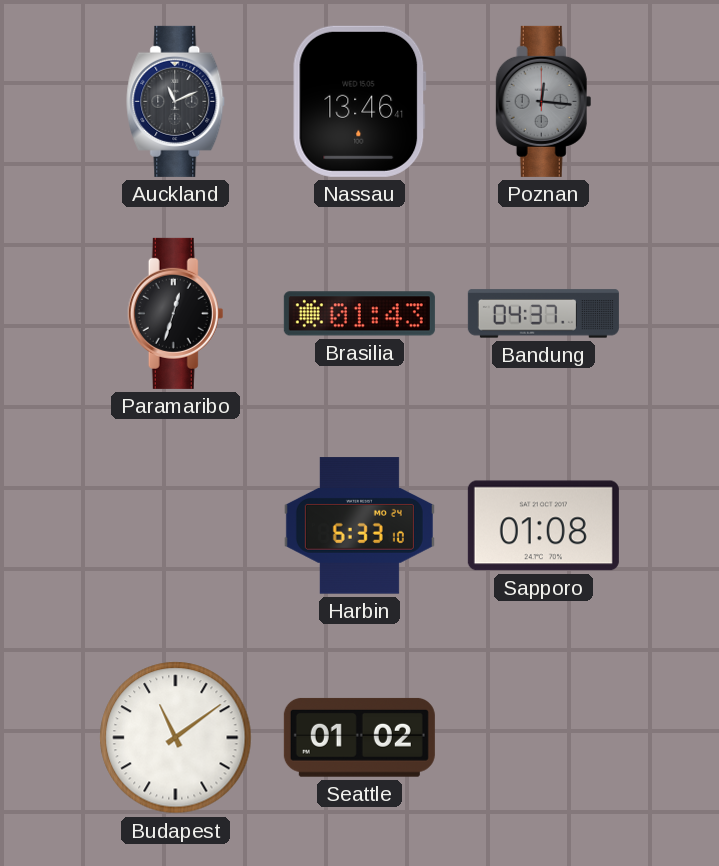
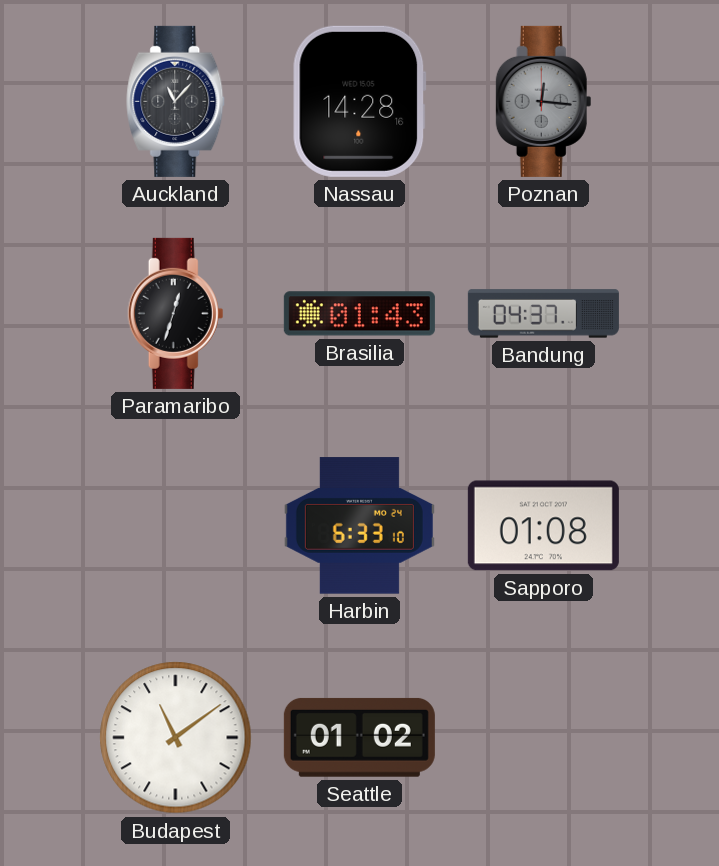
Auckland: 11:11 -> 11:07
Nassau: 13:46 -> 14:28
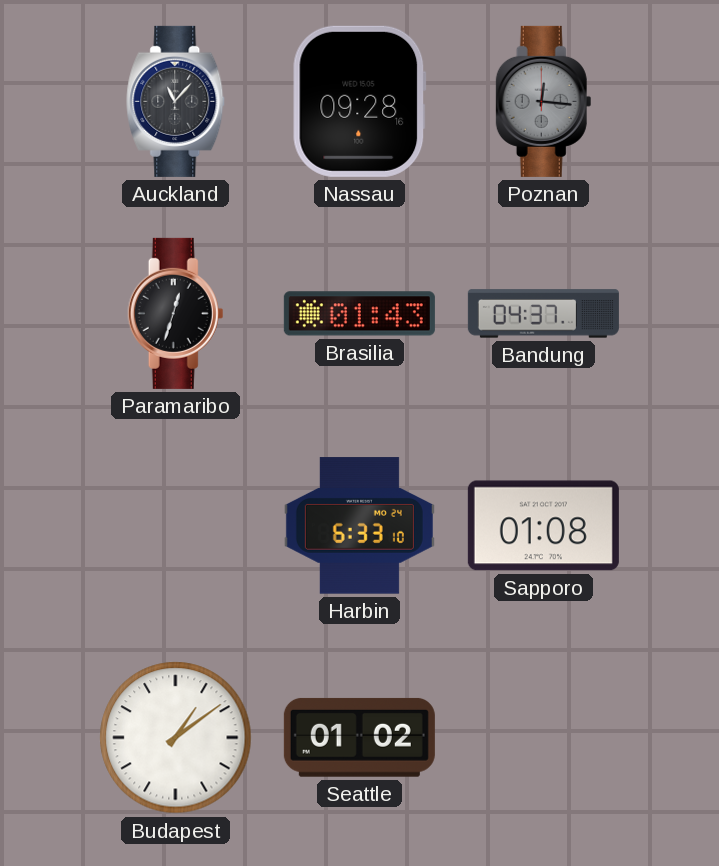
Nassau: 14:28 -> 09:28
Budapest: 11:09 -> 1:09
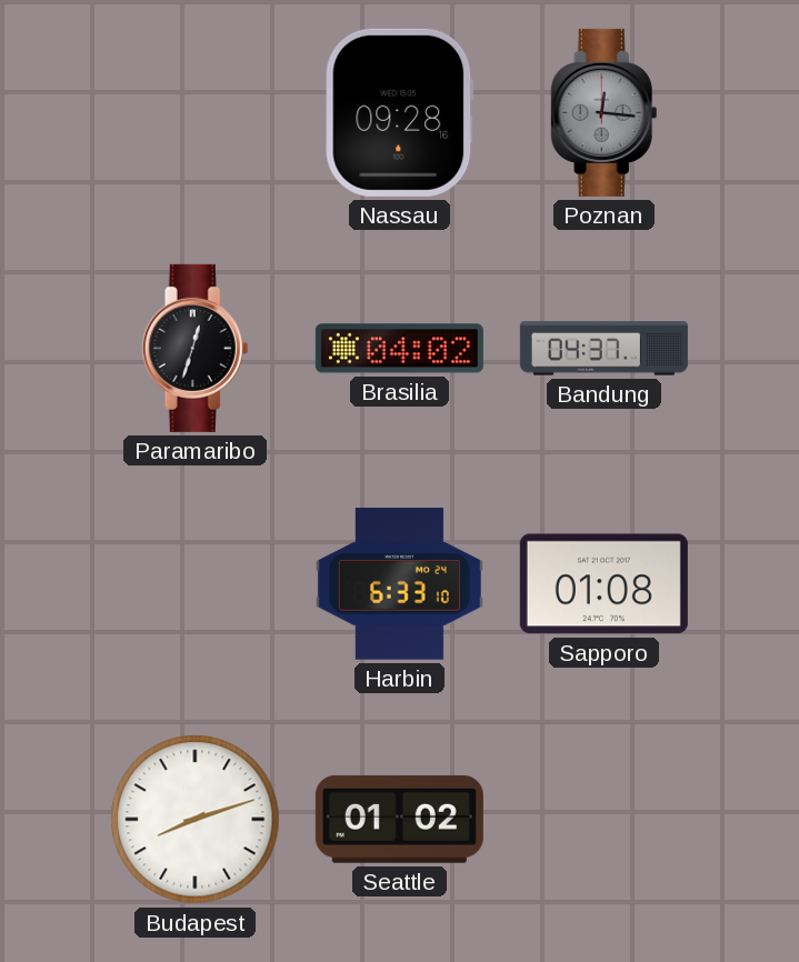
Auckland: 11:07 -> none
Brasilia: 01:43 -> 04:02
Budapest: 1:09 -> 8:12
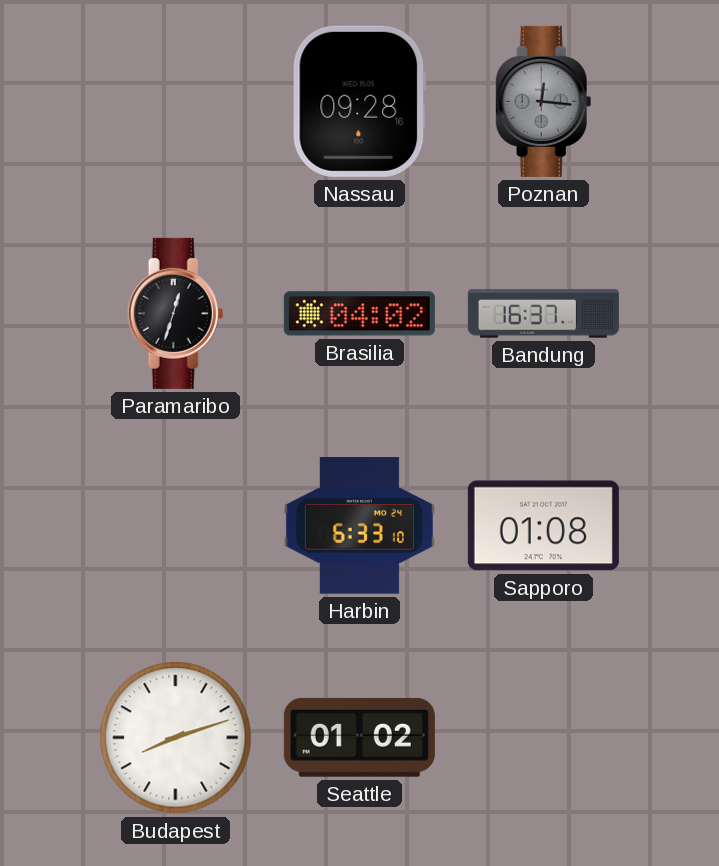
Bandung: 04:37 -> 16:37
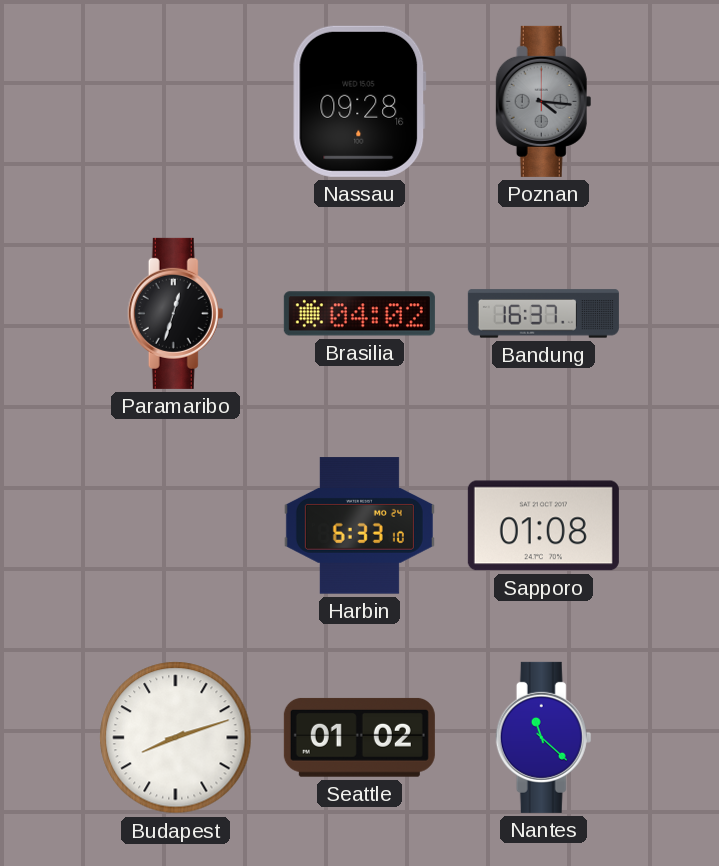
Poznan: 12:16 -> 4:16
Nantes: none -> 11:22
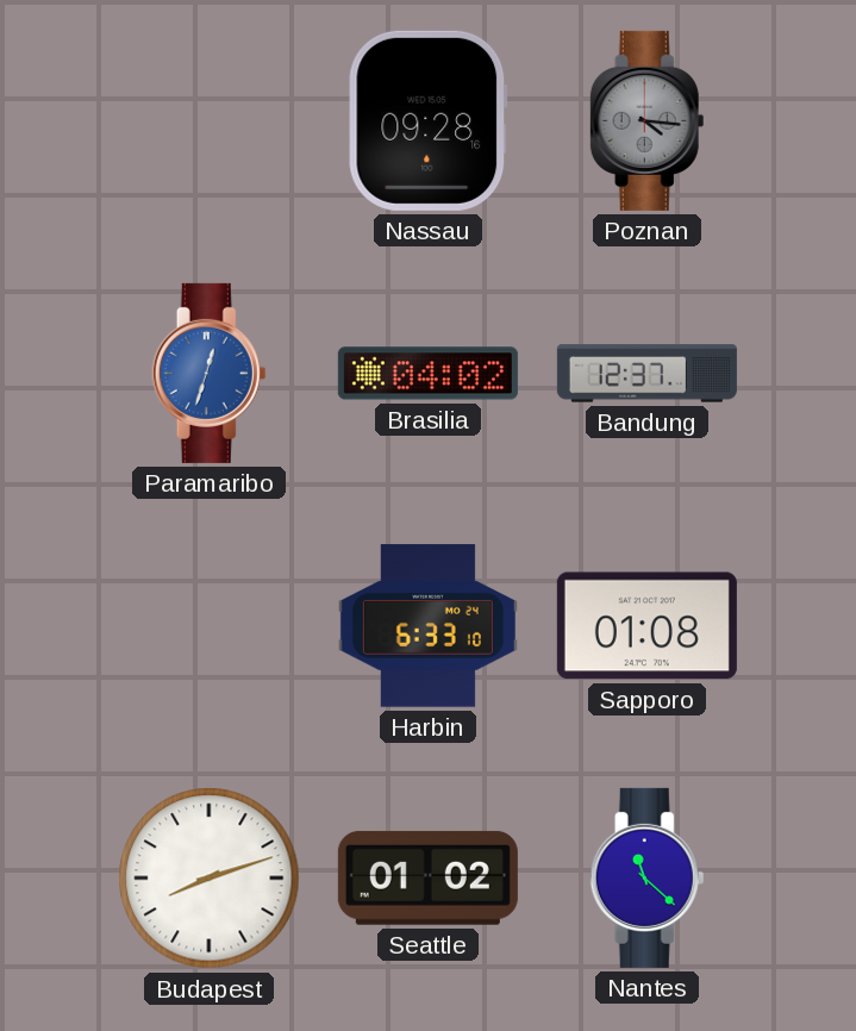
Paramaribo dial: black -> blue
Bandung: 16:37 -> 12:37
